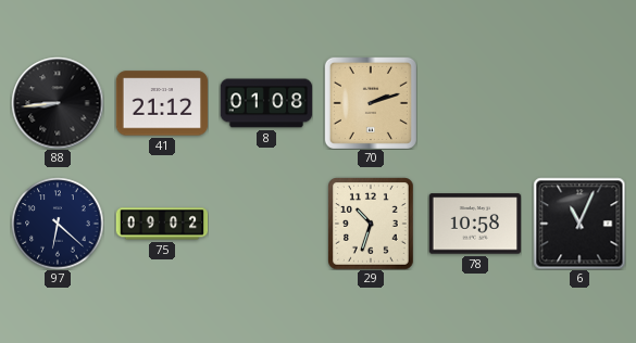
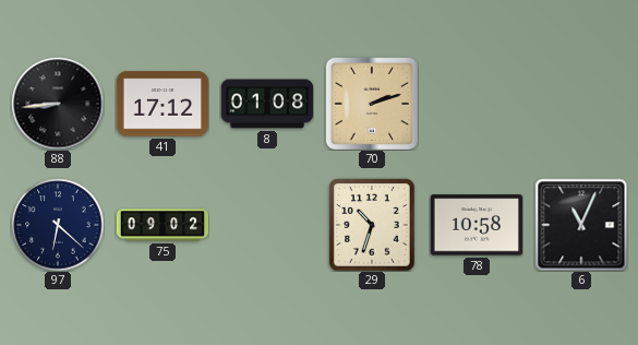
41: 21:12 -> 17:12
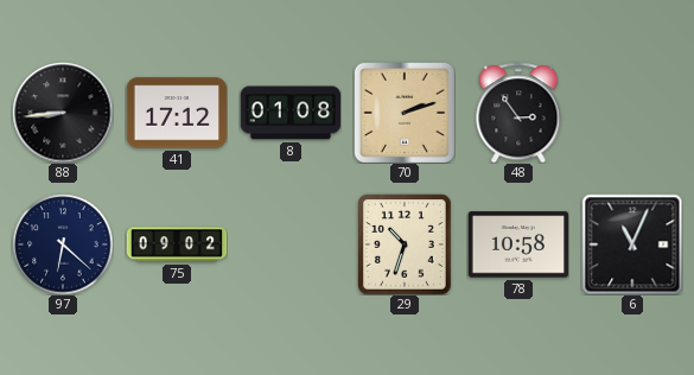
48: none -> 2:54
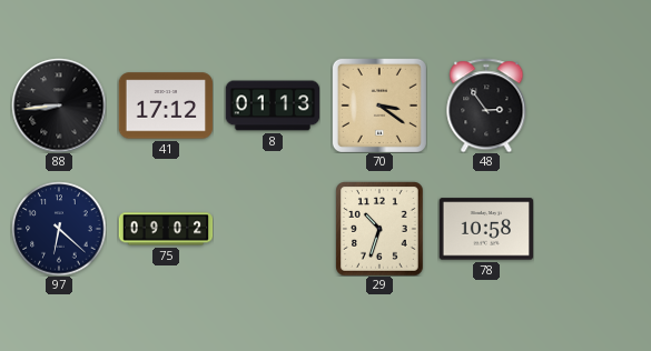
8: 01:08 -> 01:13
70: 2:12 -> 3:21
6: 11:04 -> none
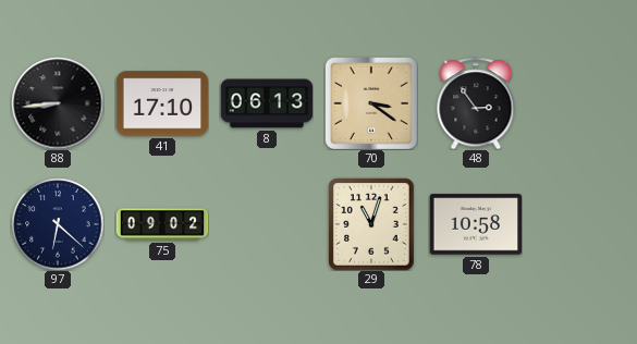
41: 17:12 -> 17:10
8: 01:13 -> 06:13
29: 10:33 -> 11:03
